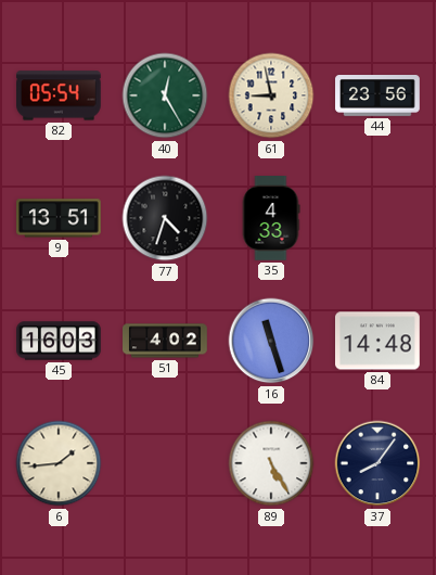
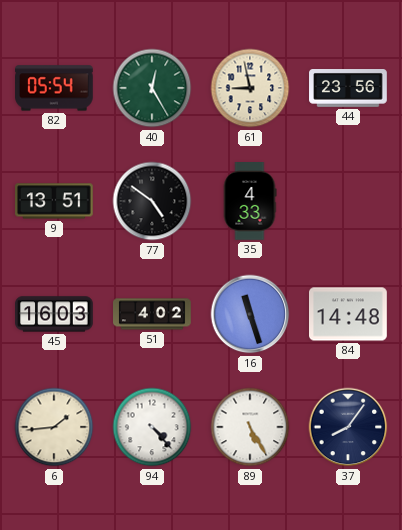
77: 4:33 -> 4:51
94: none -> 4:23
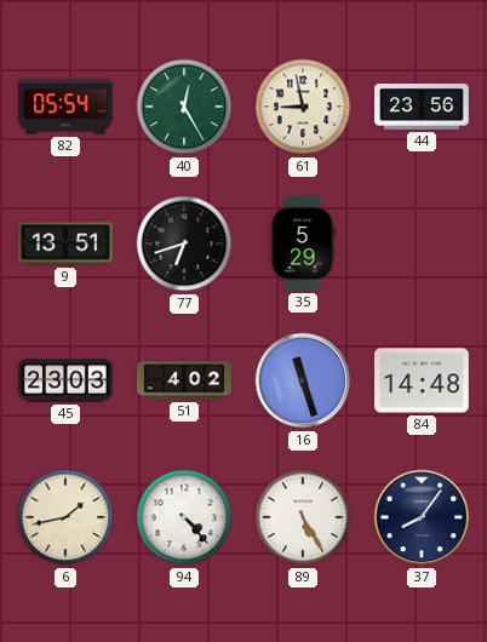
77: 4:51 -> 6:42
35: 4:33 -> 5:29
45: 16:03 -> 23:03
6: 1:44 -> 1:43
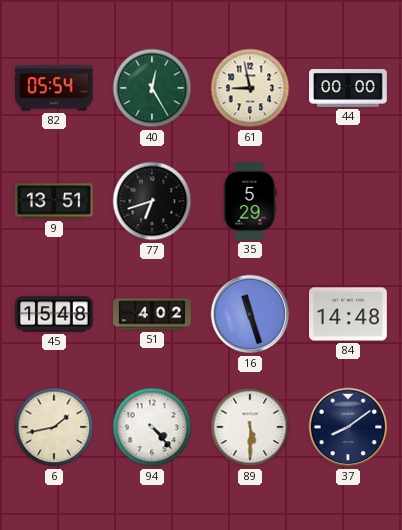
44: 23:56 -> 00:00
45: 23:03 -> 15:48
89: 5:25 -> 5:30
37: 8:06 -> 8:09
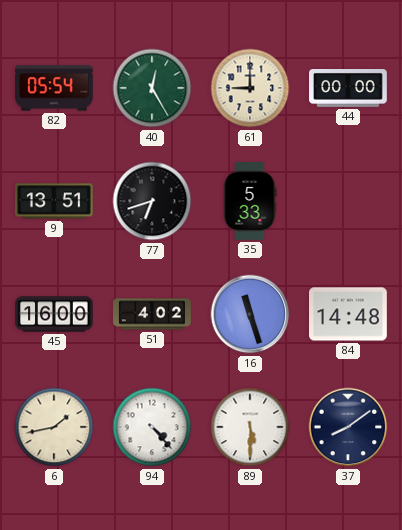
61: 8:58 -> 9:00
35: 5:29 -> 5:33
45: 15:48 -> 16:00
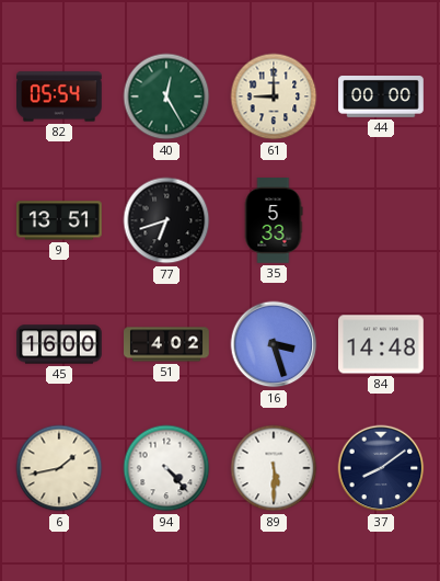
16: 11:27 -> 3:27
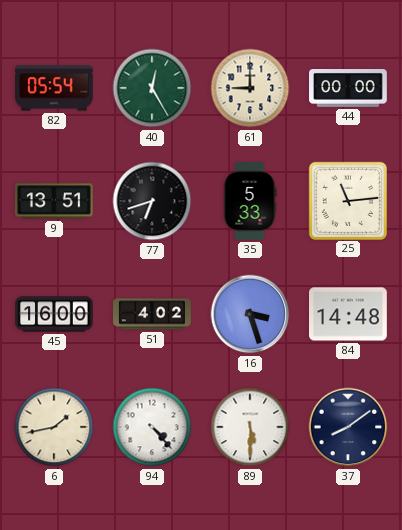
25: none -> 11:14
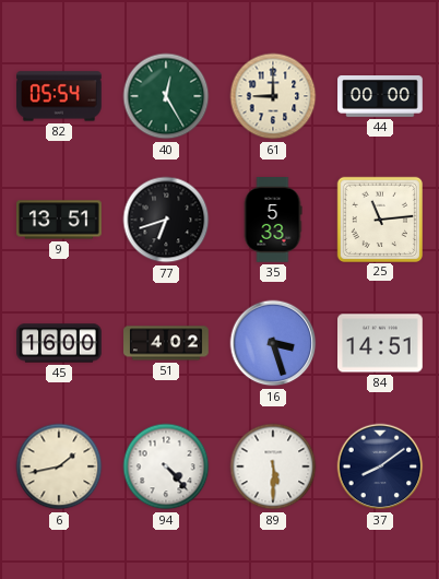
84: 14:48 -> 14:51
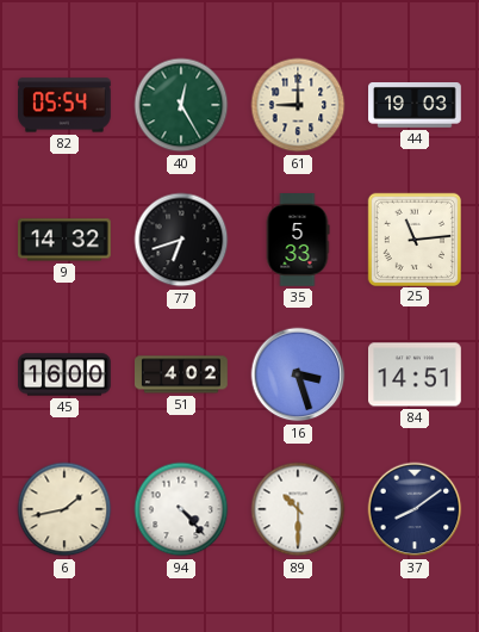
44: 00:00 -> 19:03
9: 13:51 -> 14:32
89: 5:30 -> 10:30
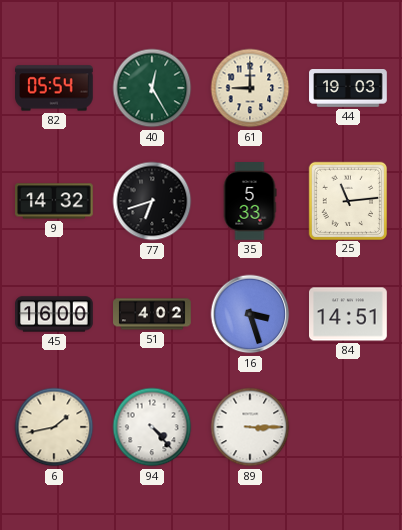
89: 10:30 -> 3:15
37: 8:09 -> none
